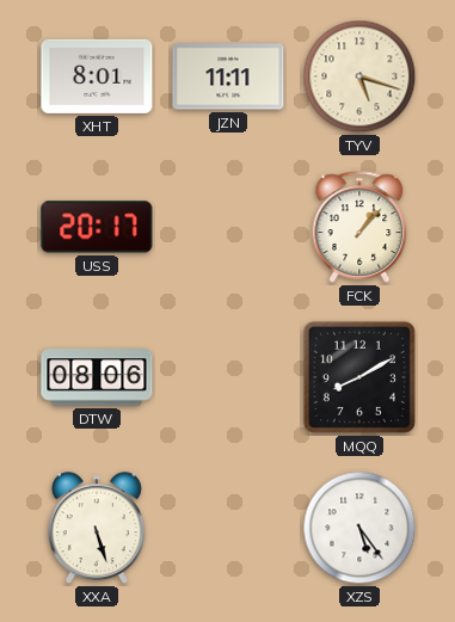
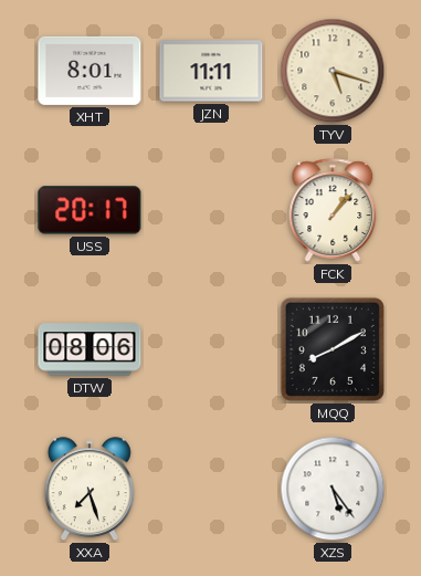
XXA: 5:27 -> 7:27
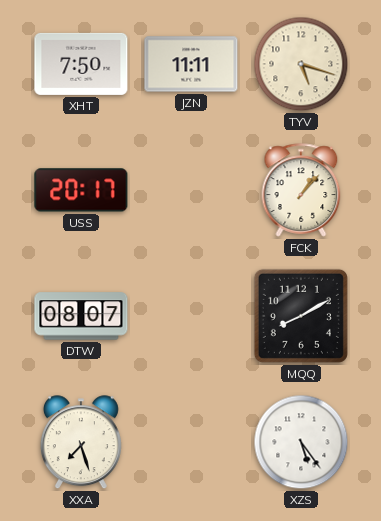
XHT: 8:01 -> 7:50
DTW: 08:06 -> 08:07
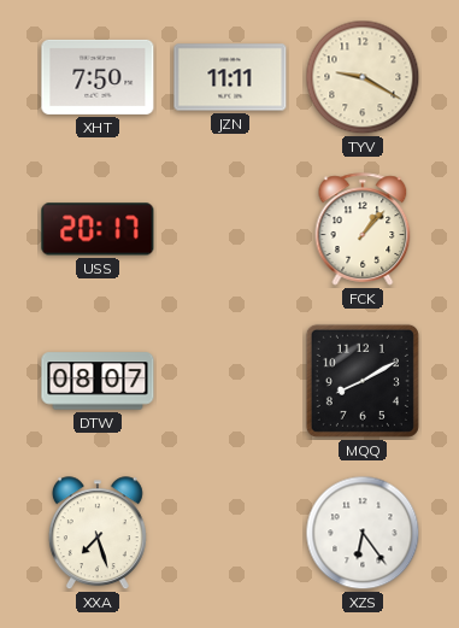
TYV: 5:18 -> 9:20
XZS: 5:24 -> 6:24
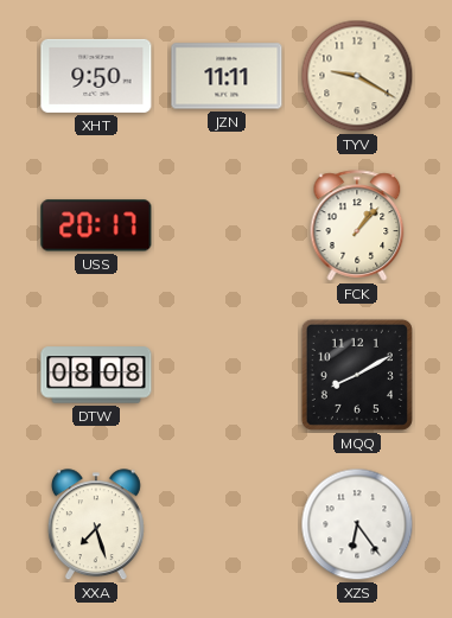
XHT: 7:50 -> 9:50
DTW: 08:07 -> 08:08
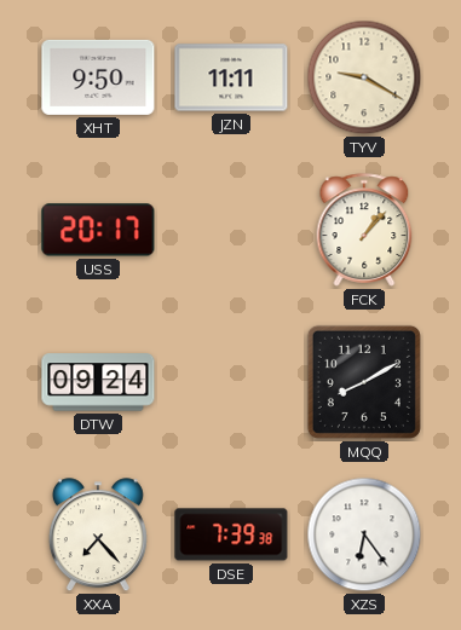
DTW: 08:08 -> 09:24
XXA: 7:27 -> 7:23
DSE: none -> 7:39
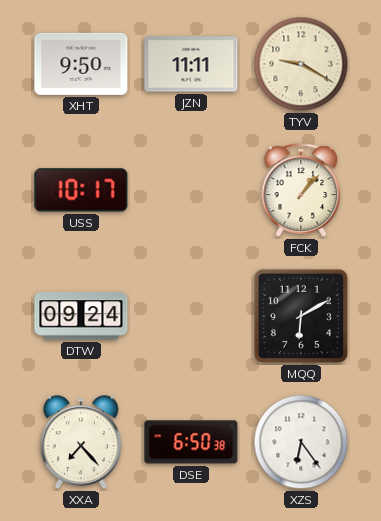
USS: 20:17 -> 10:17
MQQ: 8:10 -> 6:10
DSE: 7:39 -> 6:50
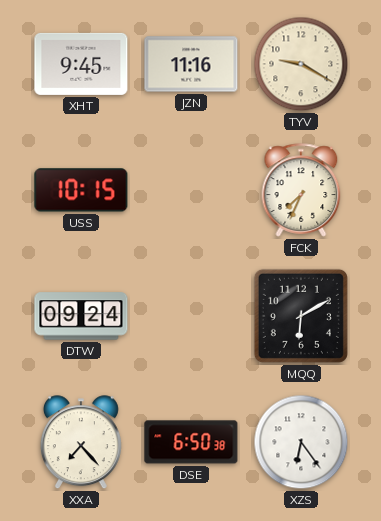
XHT: 9:50 -> 9:45
JZN: 11:11 -> 11:16
USS: 10:17 -> 10:15
FCK: 1:07 -> 7:34
